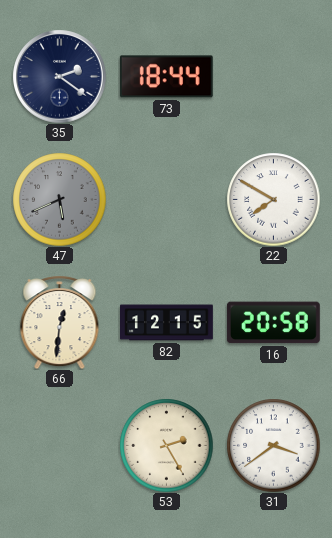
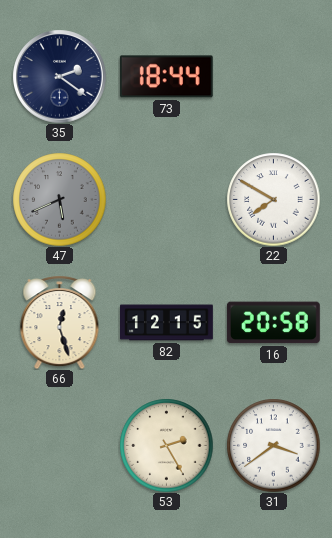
66: 12:31 -> 12:27
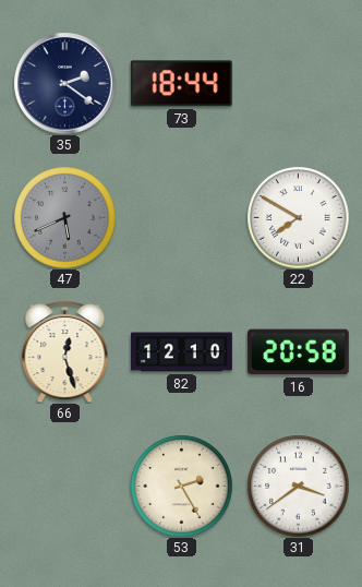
82: 12:15 -> 12:10
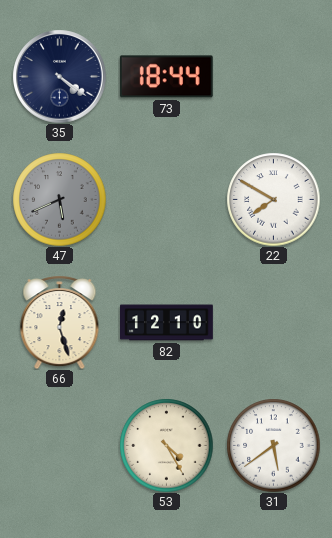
35: 2:21 -> 4:21
16: 20:58 -> none
53: 2:25 -> 4:25
31: 3:39 -> 5:39
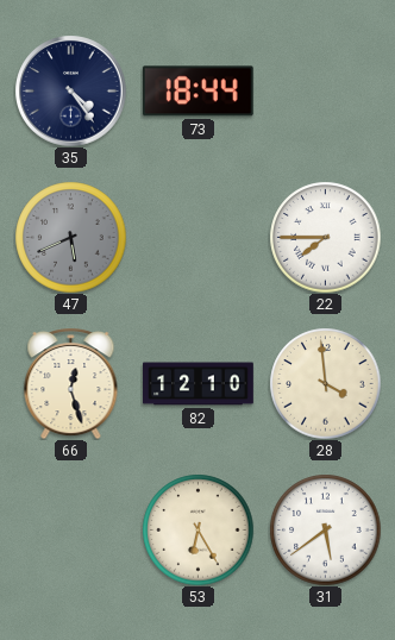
35: 4:21 -> 4:24
22: 7:50 -> 7:45
28: none -> 3:59
53: 4:25 -> 6:25
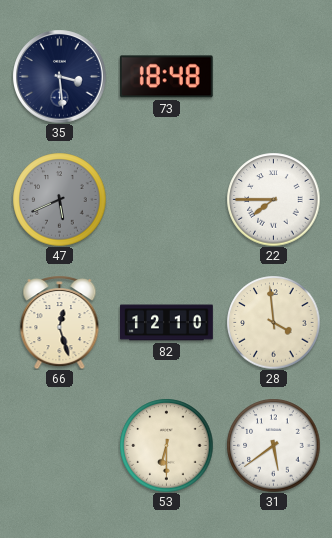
35: 4:24 -> 3:29
73: 18:44 -> 18:48
53: 6:25 -> 6:30
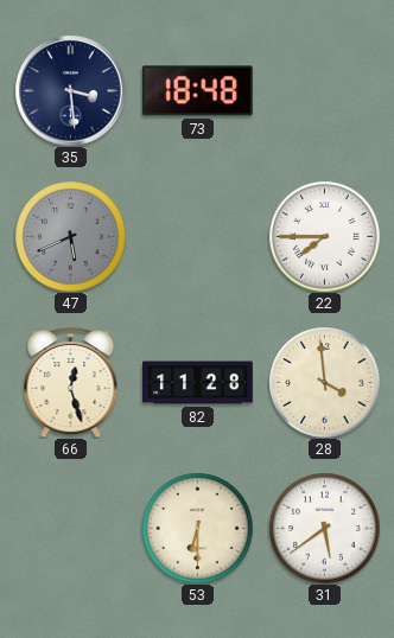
82: 12:10 -> 11:28
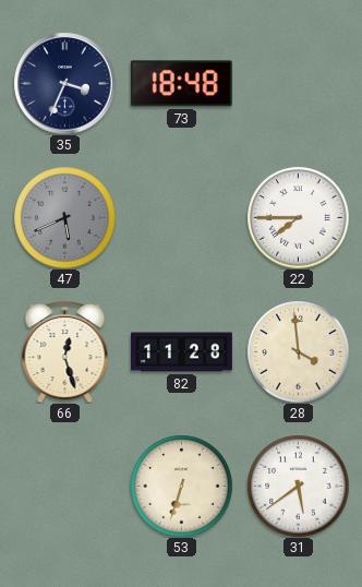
35: 3:29 -> 3:34
53: 6:30 -> 6:33
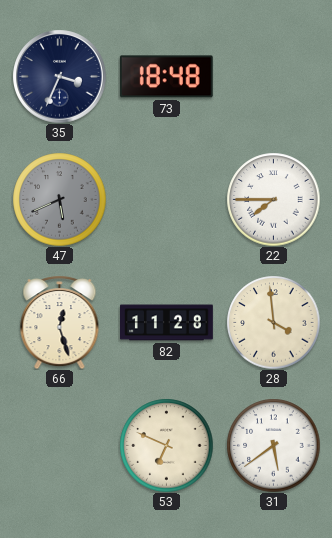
53: 6:33 -> 6:49
